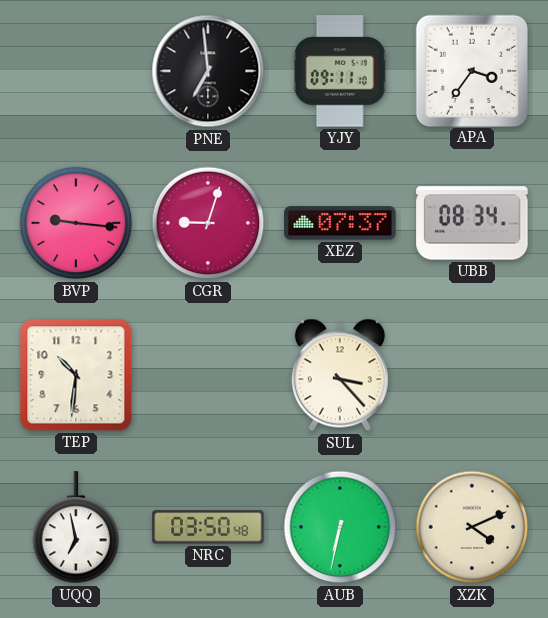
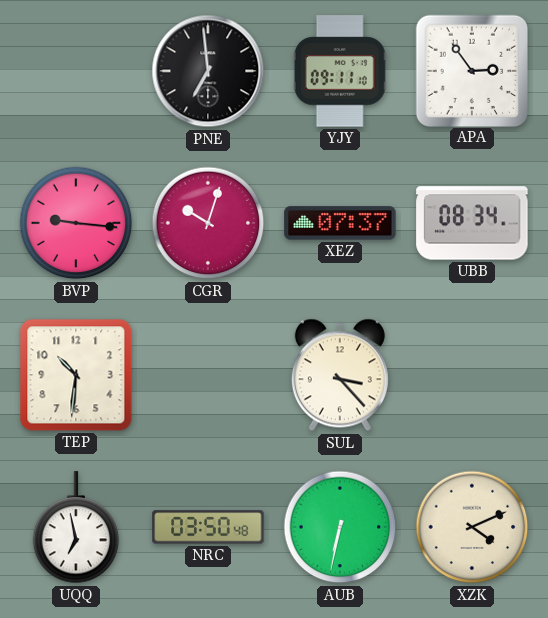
APA: 3:36 -> 2:54
CGR: 9:03 -> 10:03
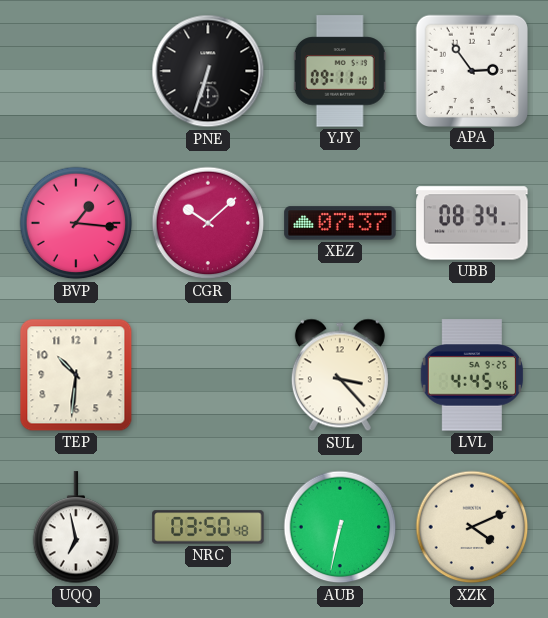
PNE: 6:59 -> 6:33
BVP: 9:16 -> 1:16
CGR: 10:03 -> 10:08
LVL: none -> 4:45
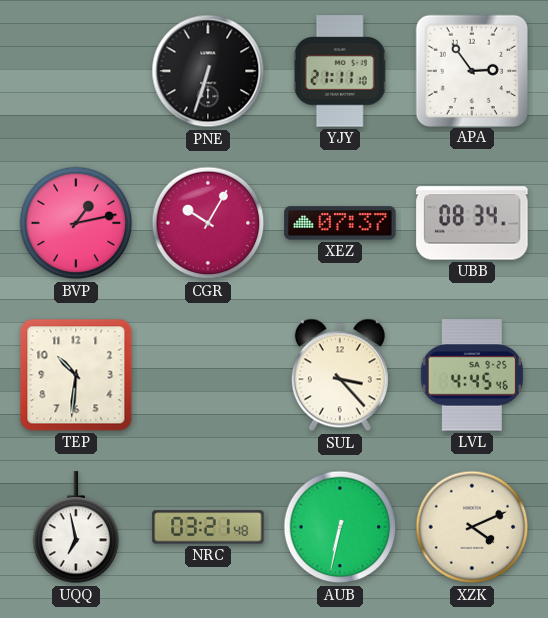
YJY: 09:11 -> 21:11
BVP: 1:16 -> 1:13
CGR: 10:08 -> 10:05
NRC: 03:50 -> 03:21
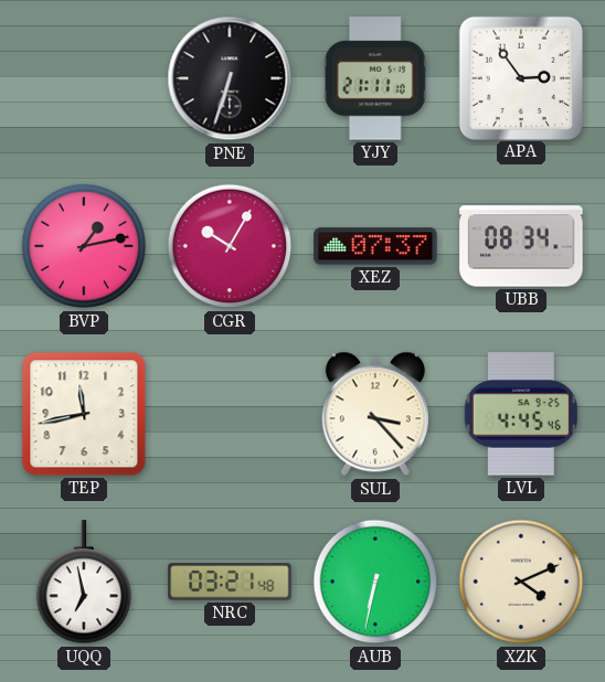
TEP: 10:31 -> 11:43
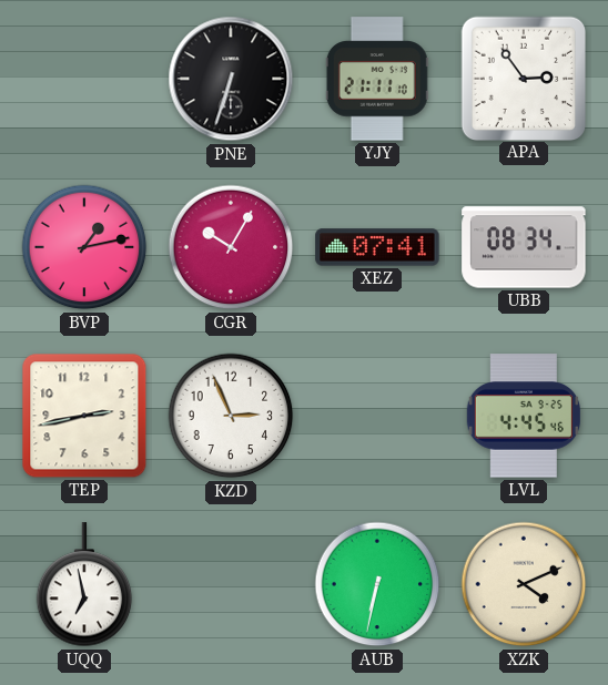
XEZ: 07:37 -> 07:41
TEP: 11:43 -> 2:43
KZD: none -> 2:56
SUL: 3:23 -> none
NRC: 03:21 -> none
